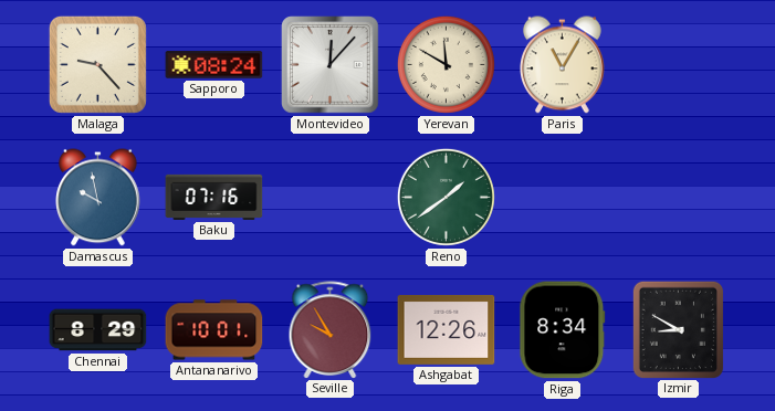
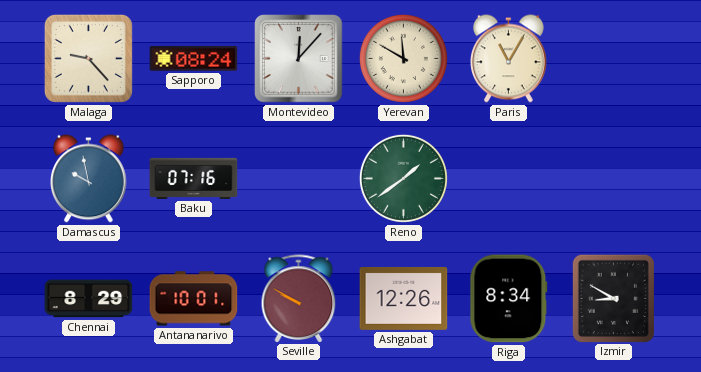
Seville: 9:55 -> 9:50
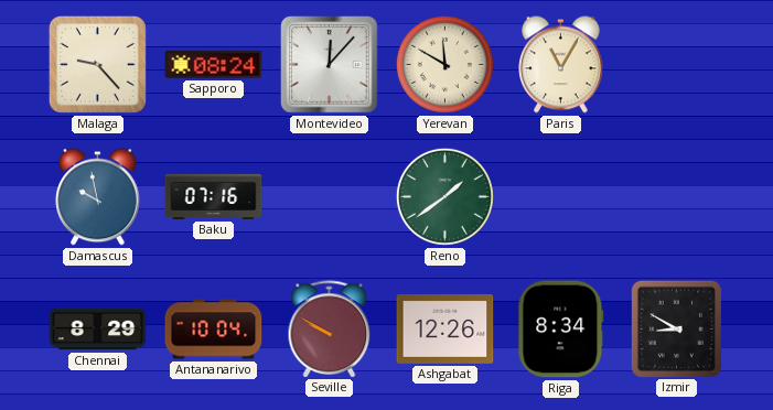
Antananarivo: 10:01 -> 10:04
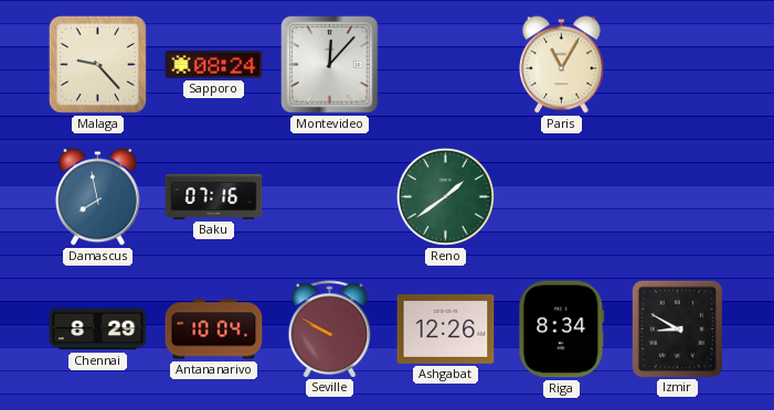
Yerevan: 11:50 -> none
Damascus: 9:58 -> 7:58
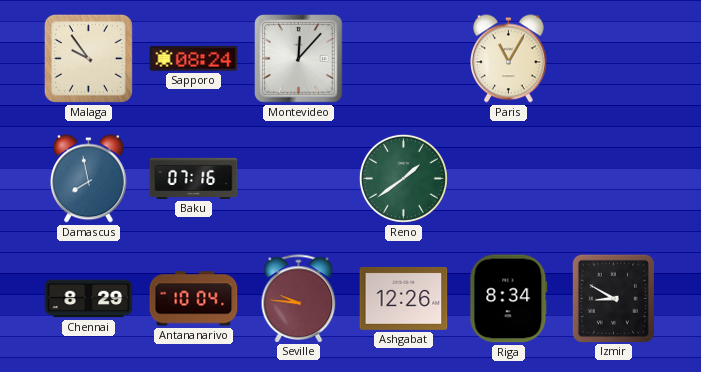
Malaga: 9:23 -> 9:54
Seville: 9:50 -> 9:46
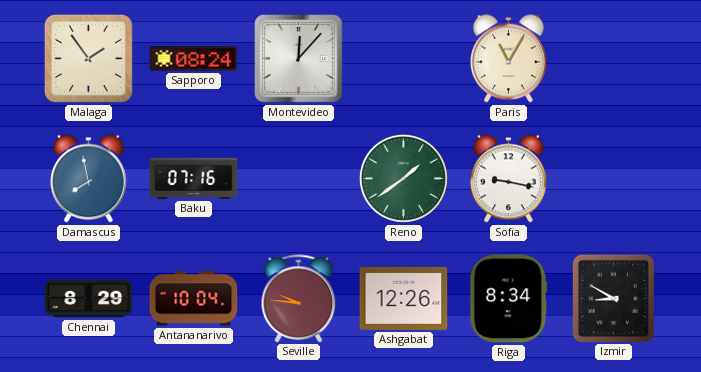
Malaga: 9:54 -> 1:54
Sofia: none -> 9:17
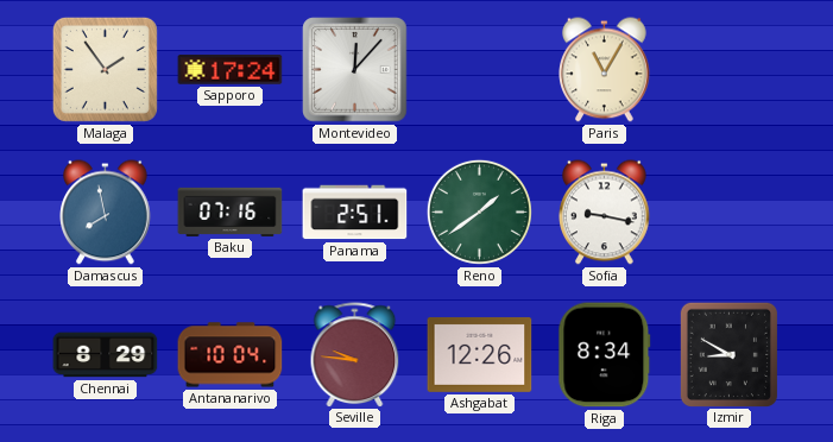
Sapporo: 08:24 -> 17:24
Panama: none -> 2:51
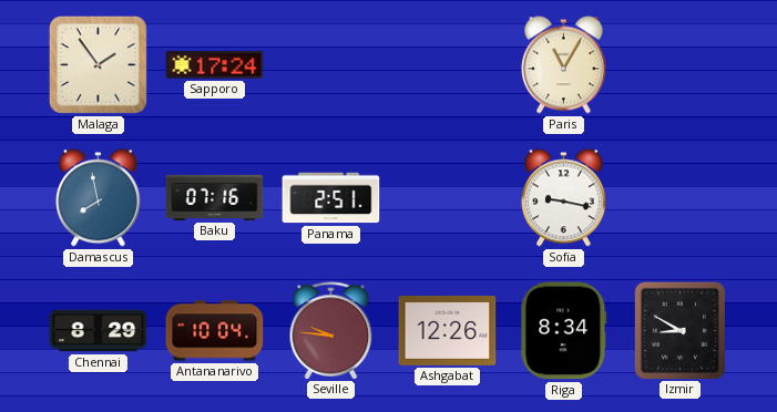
Montevideo: 12:07 -> none
Reno: 1:39 -> none
